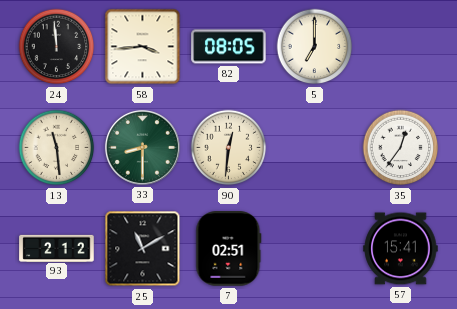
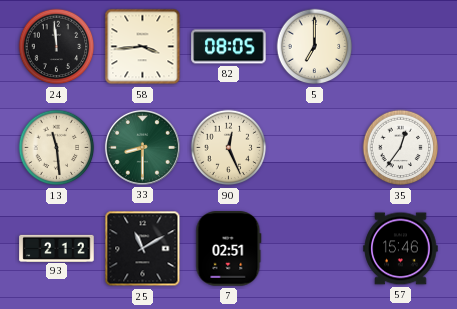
90: 12:31 -> 12:26
57: 15:41 -> 15:46
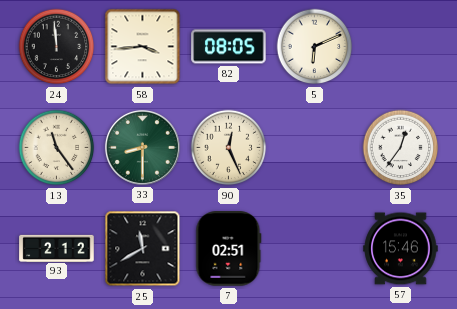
5: 7:00 -> 6:11
13: 11:29 -> 11:24
25: 11:10 -> 11:40
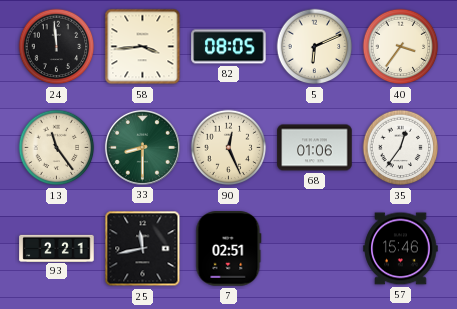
40: none -> 3:36
68: none -> 01:06
93: 2:12 -> 2:21
25: 11:40 -> 11:43
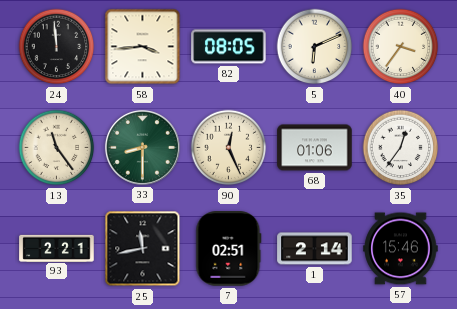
1: none -> 2:14
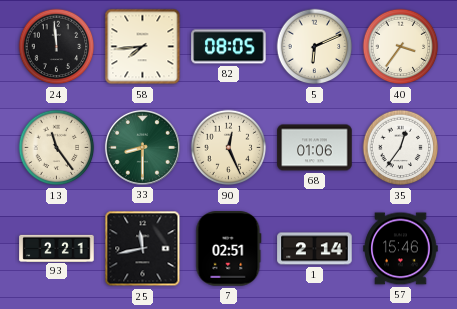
58: 3:44 -> 7:44
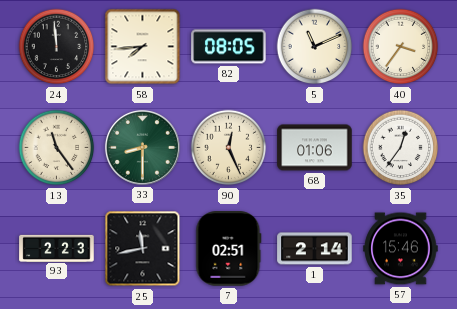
5: 6:11 -> 11:11
93: 2:21 -> 2:23
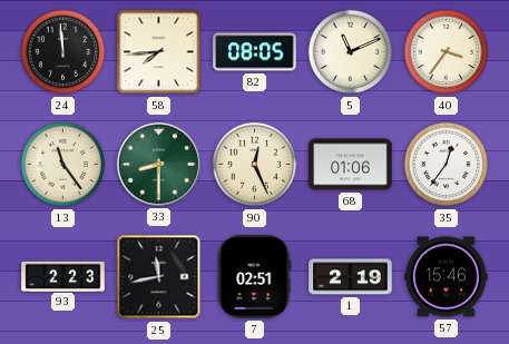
1: 2:14 -> 2:19
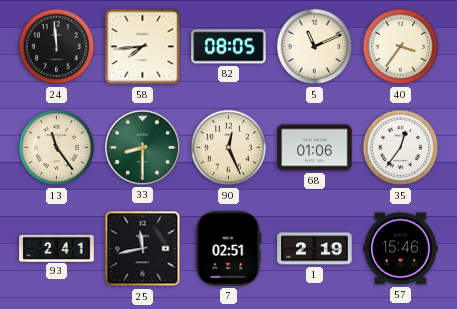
93: 2:23 -> 2:41
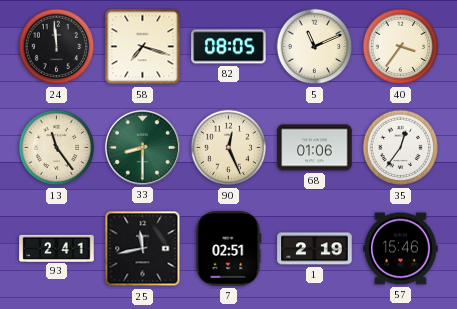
58: 7:44 -> 7:18
